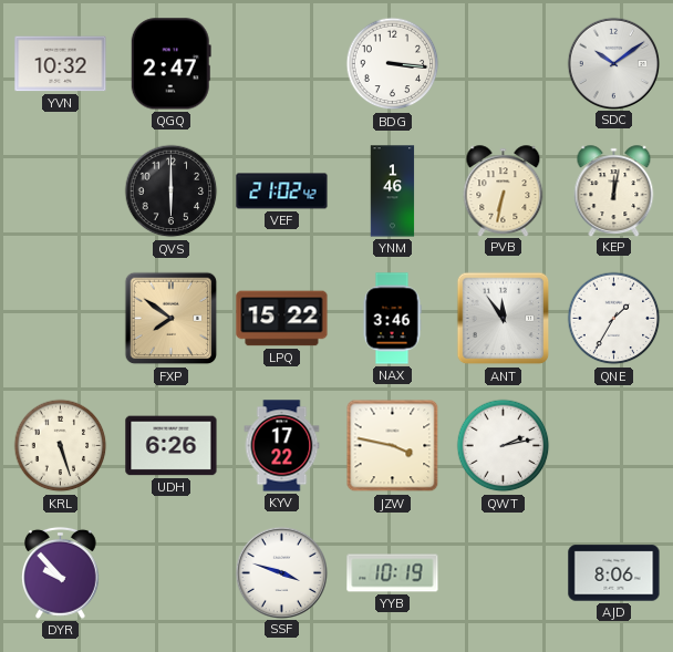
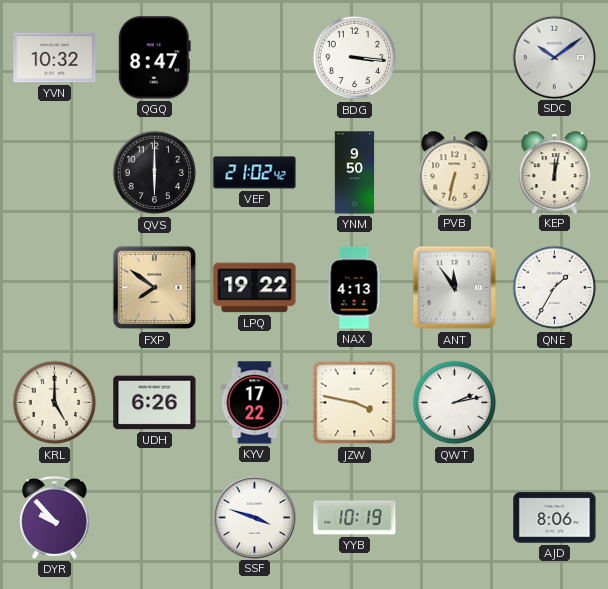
QGQ: 2:47 -> 8:47
YNM: 1:46 -> 9:50
LPQ: 15:22 -> 19:22
NAX: 3:46 -> 4:13
KRL: 5:27 -> 5:00
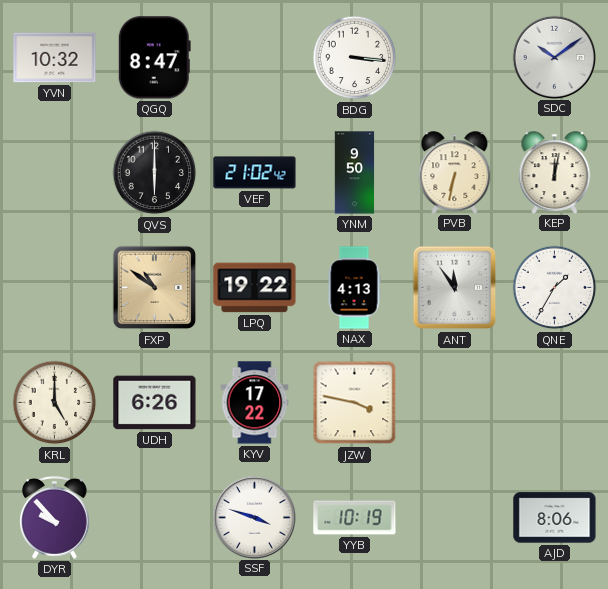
FXP: 7:51 -> 10:51
QWT: 2:13 -> none
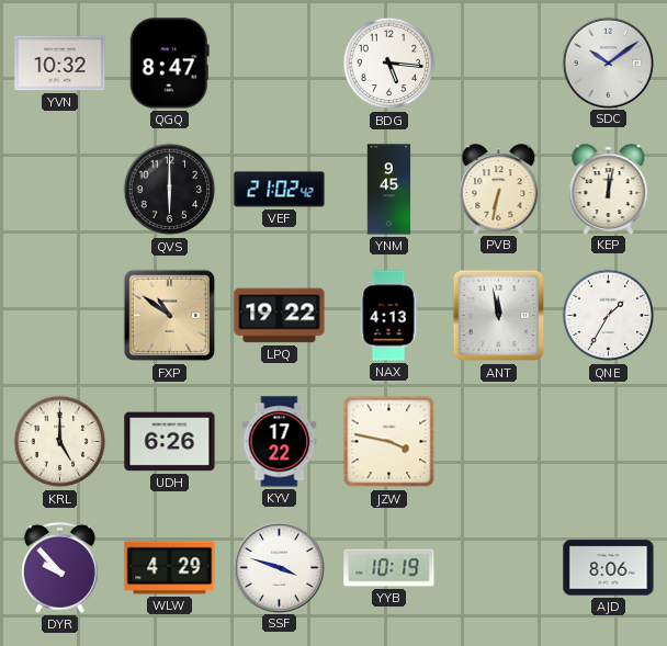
BDG: 3:16 -> 5:16
YNM: 9:50 -> 9:45
ANT: 11:54 -> 11:58
WLW: none -> 4:29
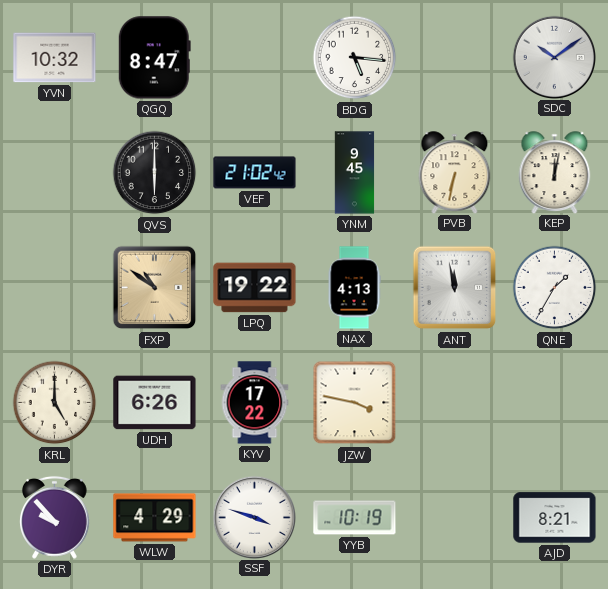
AJD: 8:06 -> 8:21
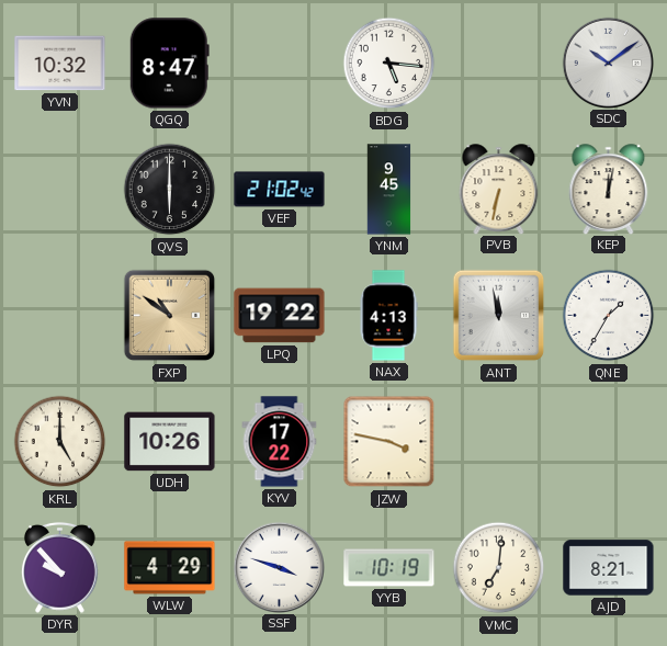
UDH: 6:26 -> 10:26
VMC: none -> 7:01
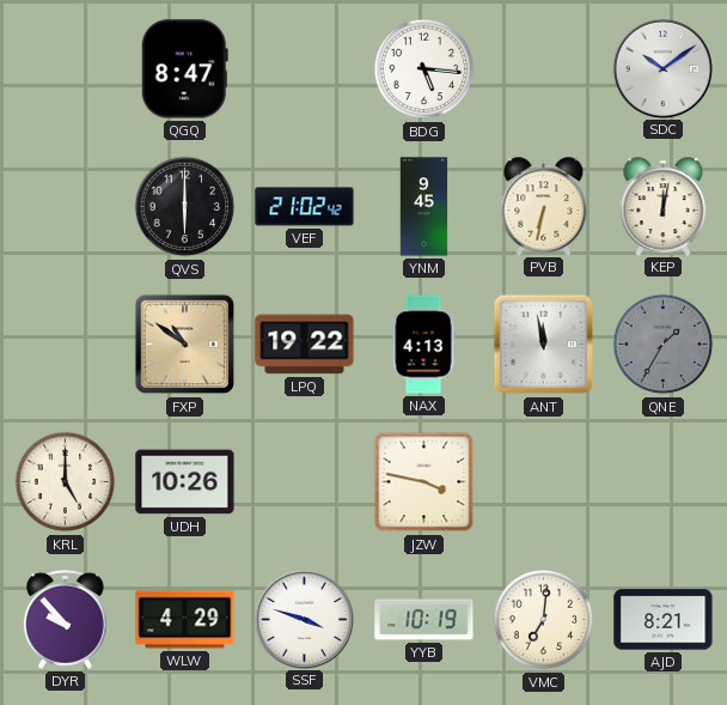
YVN: 10:32 -> none
QNE dial: white -> grey
KYV: 17:22 -> none
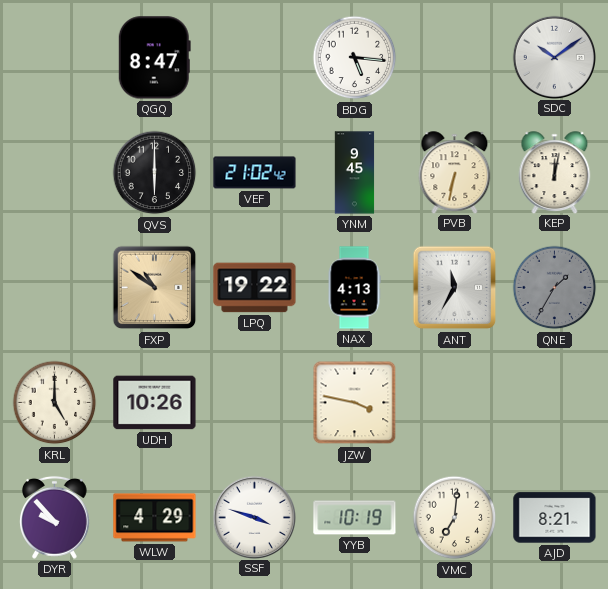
ANT: 11:58 -> 11:35
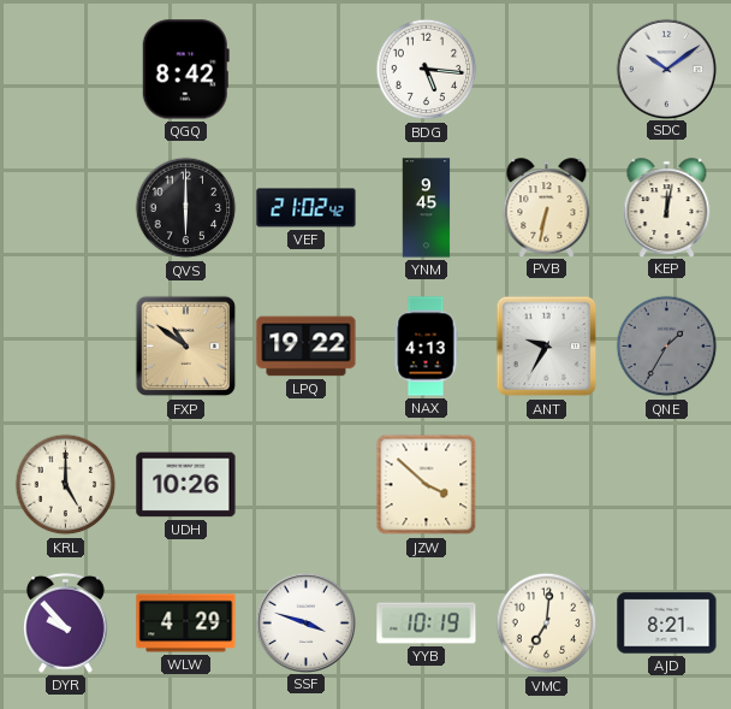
QGQ: 8:47 -> 8:42
ANT: 11:35 -> 9:35
JZW: 3:47 -> 3:52
